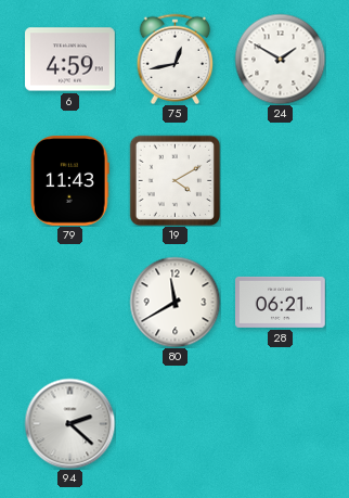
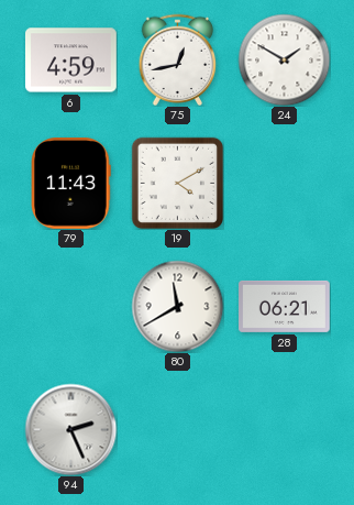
94: 2:22 -> 2:26
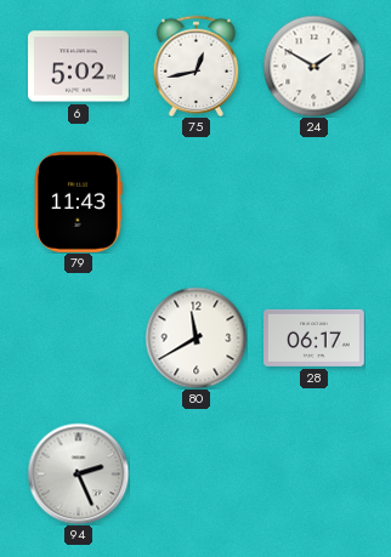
6: 4:59 -> 5:02
19: 4:10 -> none
28: 06:21 -> 06:17
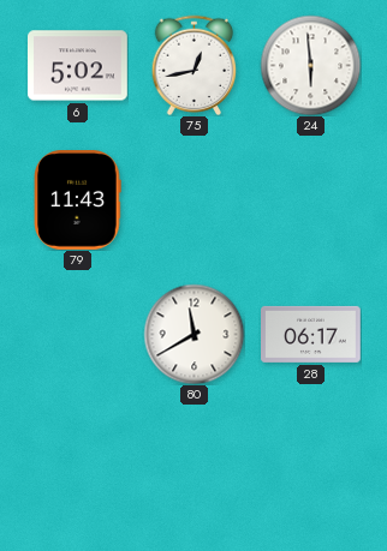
24: 1:50 -> 5:59
94: 2:26 -> none
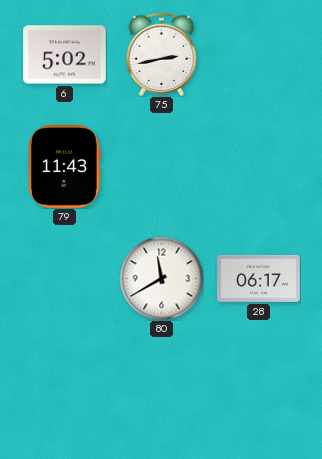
75: 12:43 -> 2:43
24: 5:59 -> none
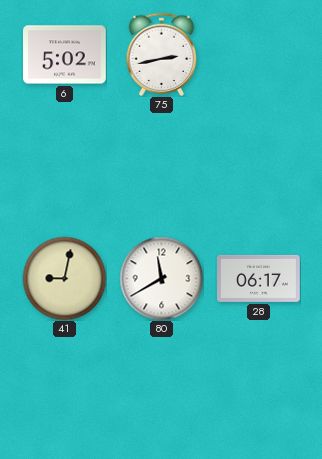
79: 11:43 -> none
41: none -> 9:02
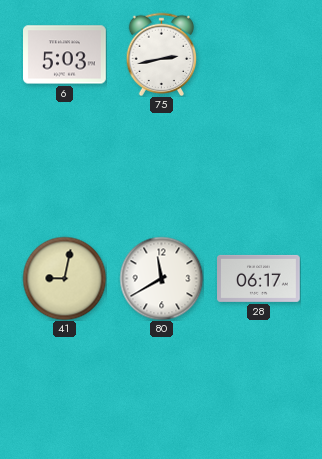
6: 5:02 -> 5:03
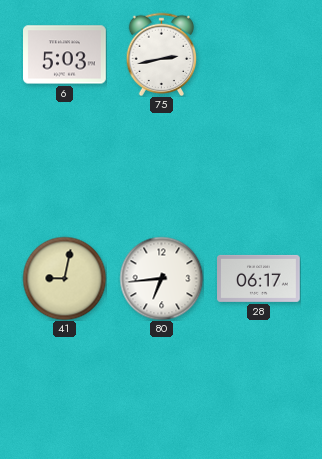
80: 11:40 -> 6:44
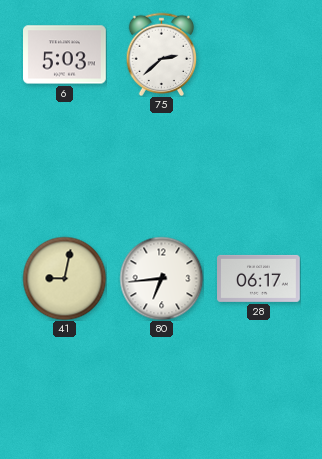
75: 2:43 -> 2:38
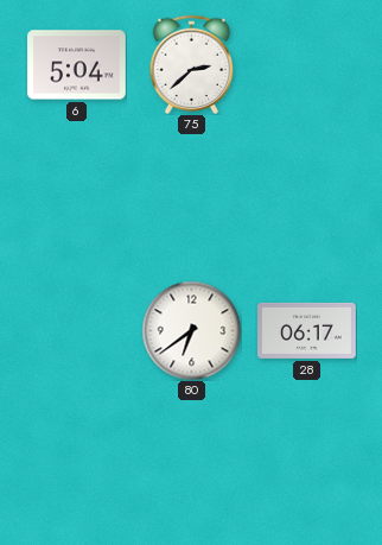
6: 5:03 -> 5:04
41: 9:02 -> none
80: 6:44 -> 6:39
